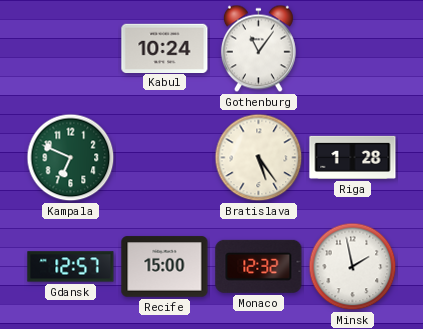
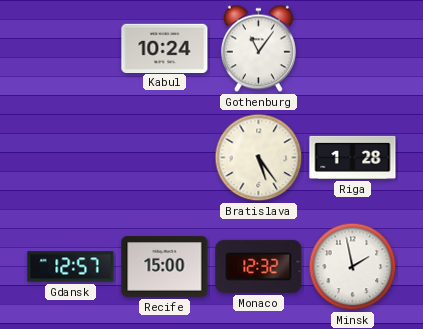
Kampala: 6:49 -> none
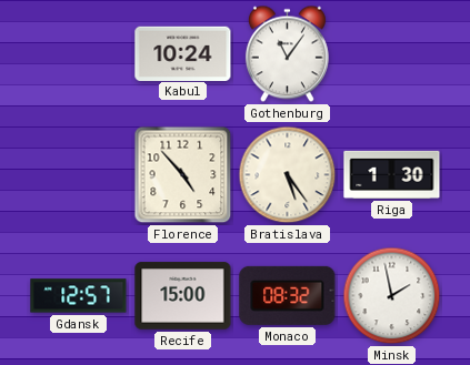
Florence: none -> 4:53
Riga: 1:28 -> 1:30
Monaco: 12:32 -> 08:32
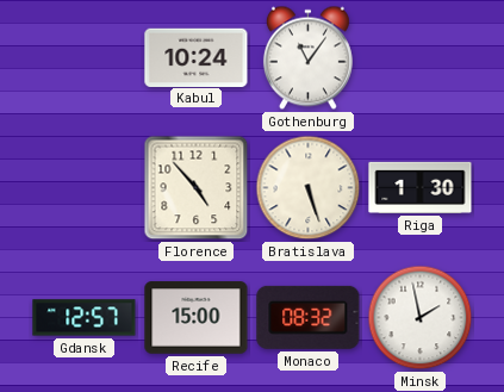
Bratislava: 5:24 -> 5:27
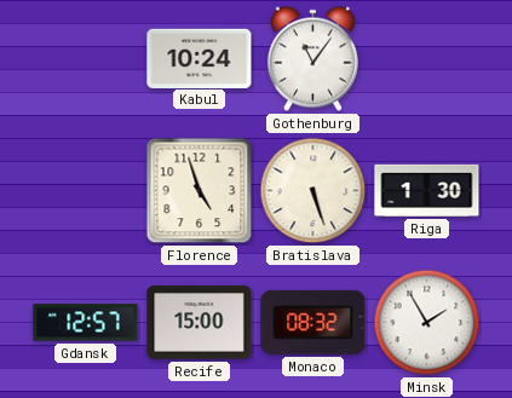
Florence: 4:53 -> 4:57
Minsk: 1:58 -> 1:55
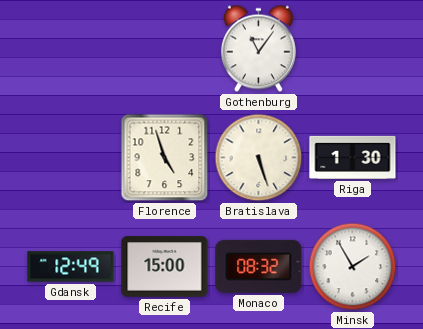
Kabul: 10:24 -> none
Gdansk: 12:57 -> 12:49
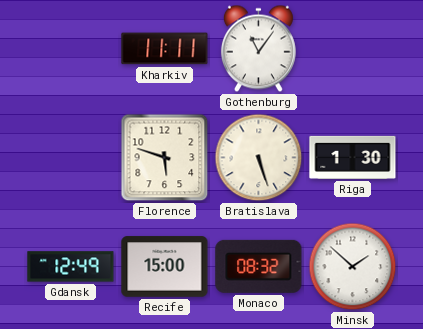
Kharkiv: none -> 11:11
Florence: 4:57 -> 5:48
Minsk: 1:55 -> 1:52
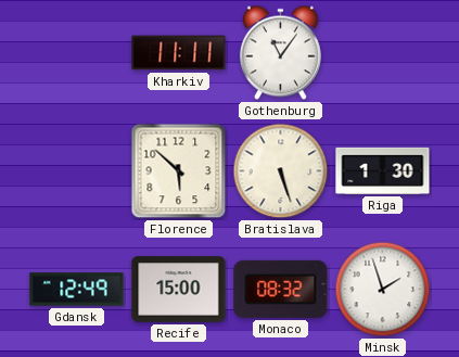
Florence: 5:48 -> 5:52
Minsk: 1:52 -> 1:57
